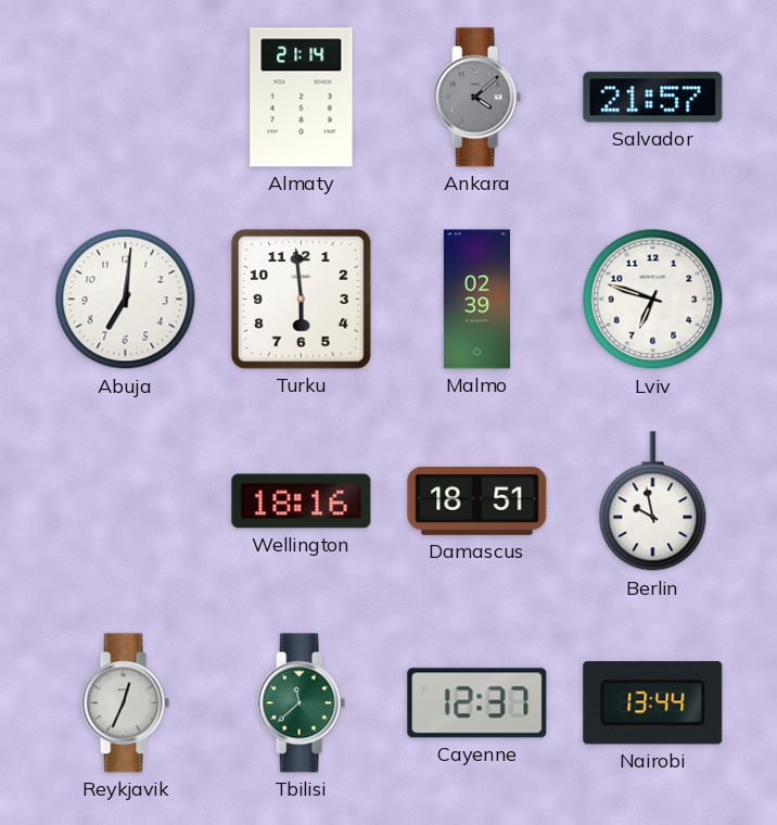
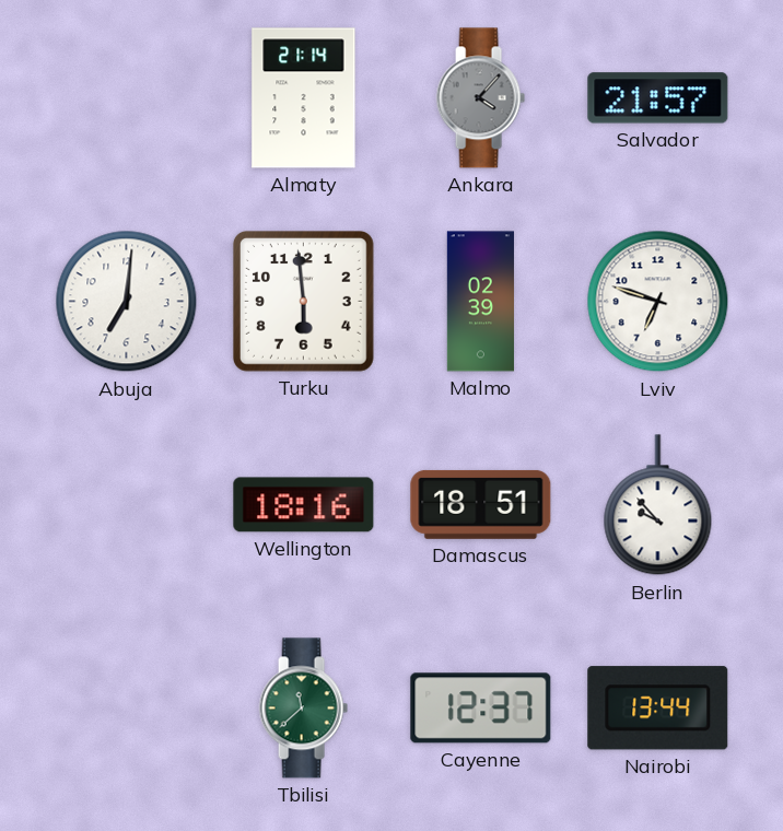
Ankara: 4:08 -> 4:07
Berlin: 9:58 -> 9:53
Reykjavik: 12:34 -> none
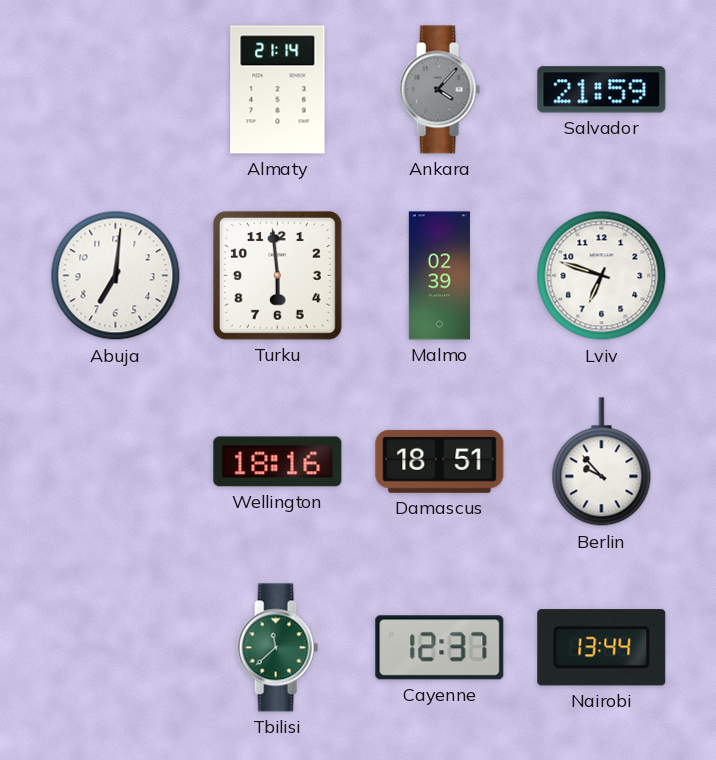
Salvador: 21:57 -> 21:59
